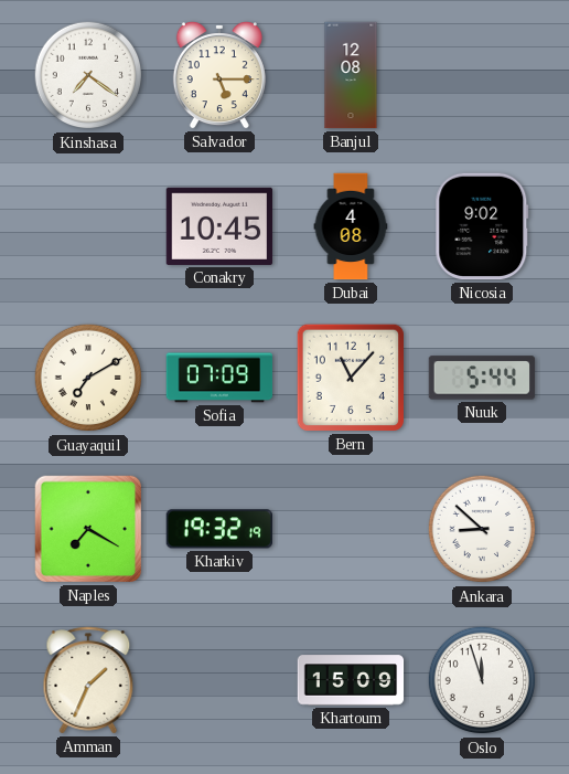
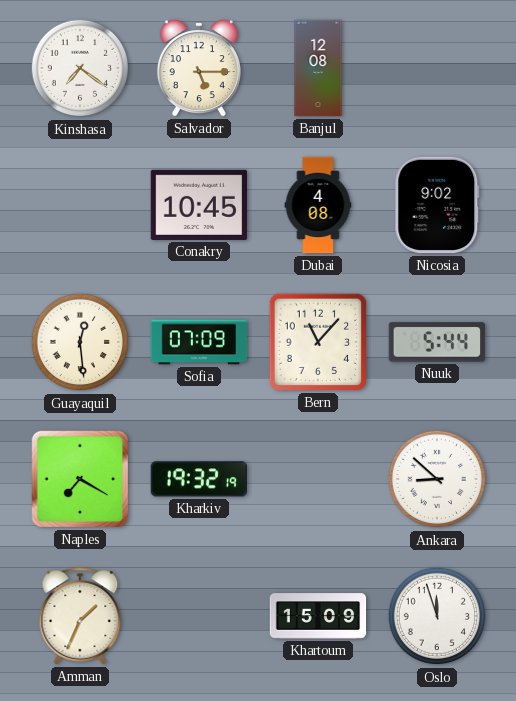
Guayaquil: 7:10 -> 12:29
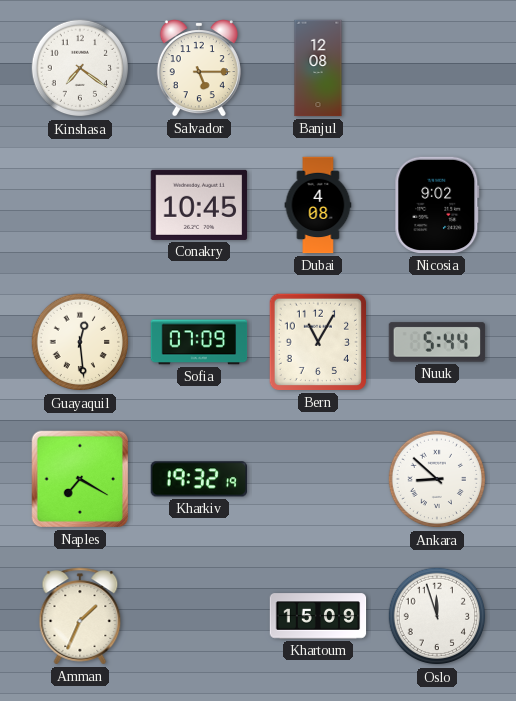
Bern: 11:07 -> 11:05
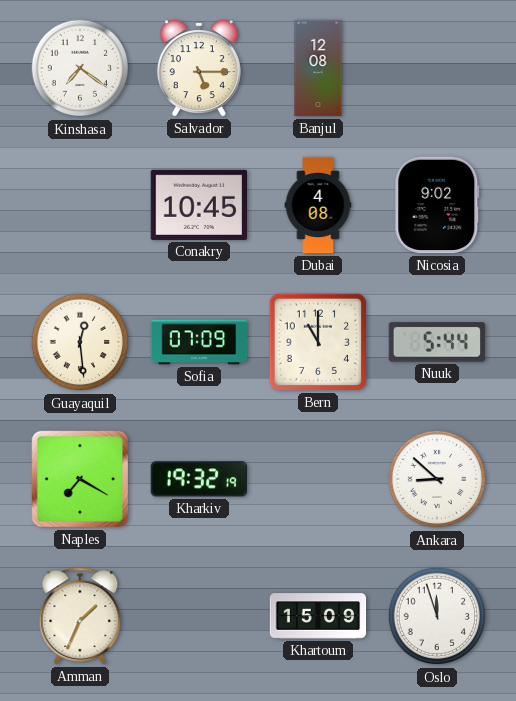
Bern: 11:05 -> 11:00
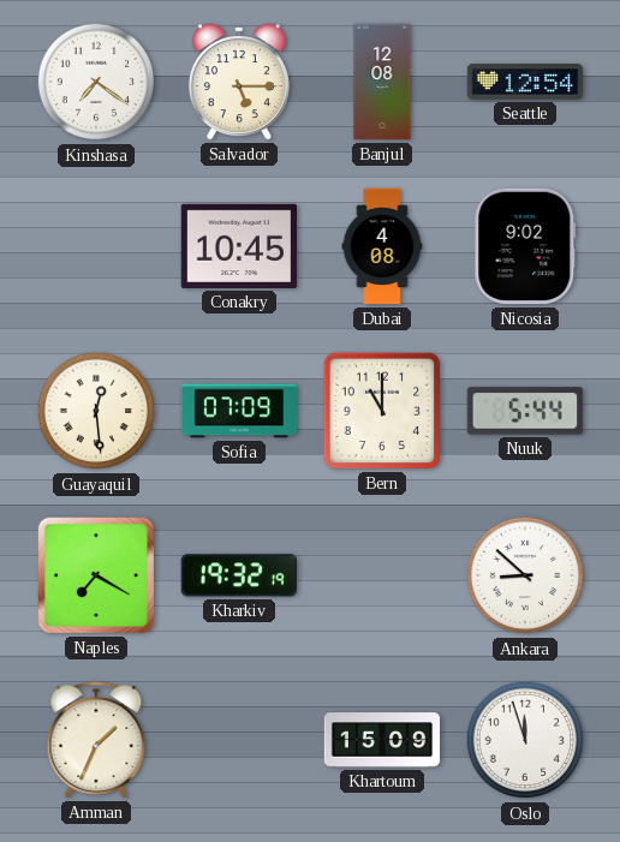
Seattle: none -> 12:54
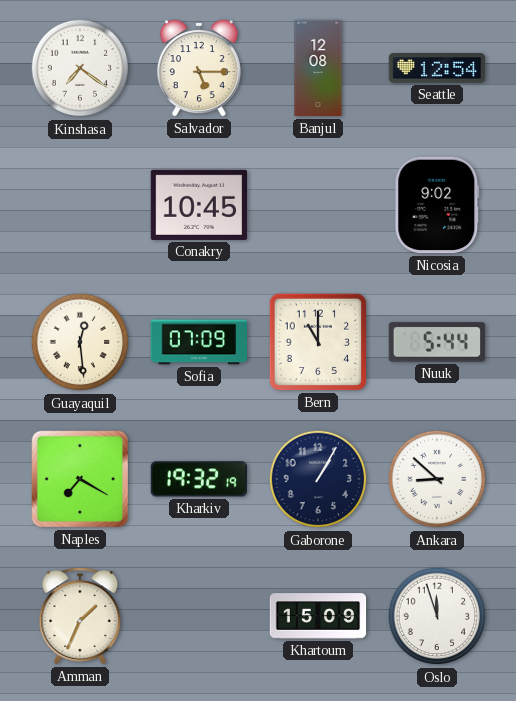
Dubai: 4:08 -> none
Gaborone: none -> 1:05
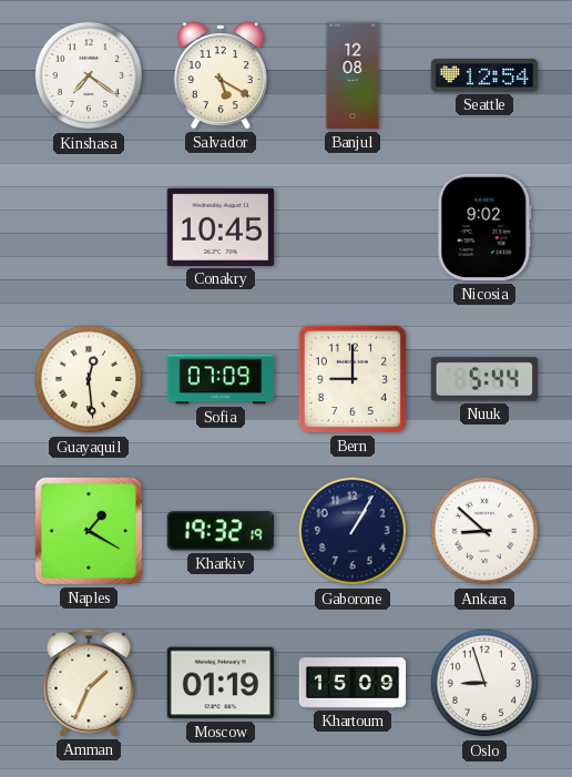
Salvador: 5:15 -> 5:20
Bern: 11:00 -> 9:00
Naples: 7:20 -> 1:20
Moscow: none -> 01:19
Oslo: 11:57 -> 8:57
